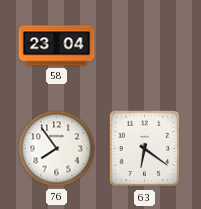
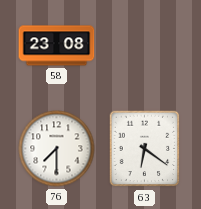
58: 23:04 -> 23:08
76: 7:54 -> 7:30
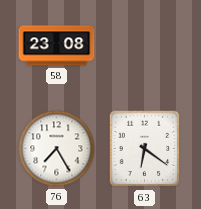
76: 7:30 -> 7:25
